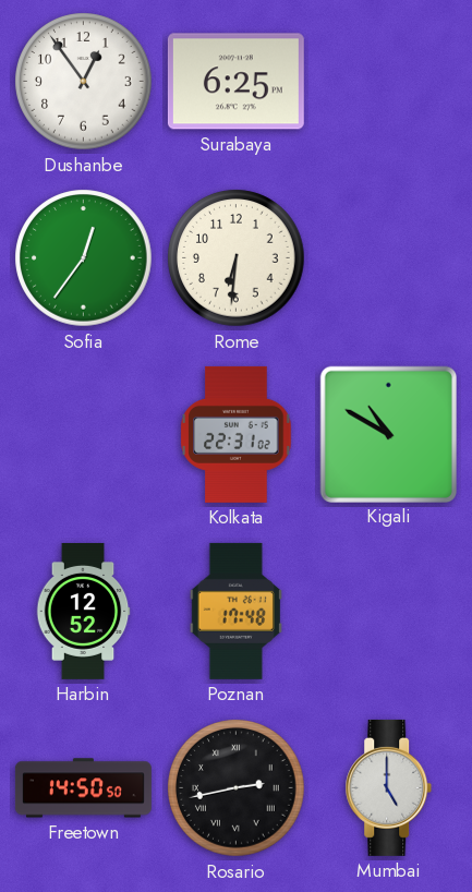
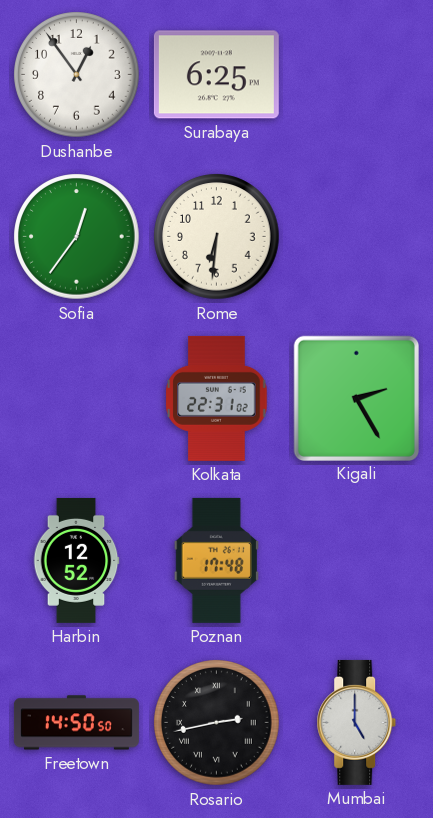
Kigali: 10:50 -> 2:25
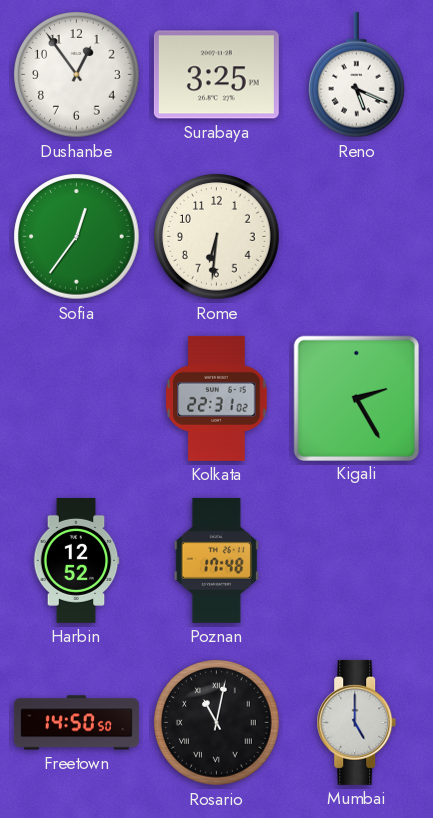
Surabaya: 6:25 -> 3:25
Reno: none -> 5:19
Rosario: 2:43 -> 11:02
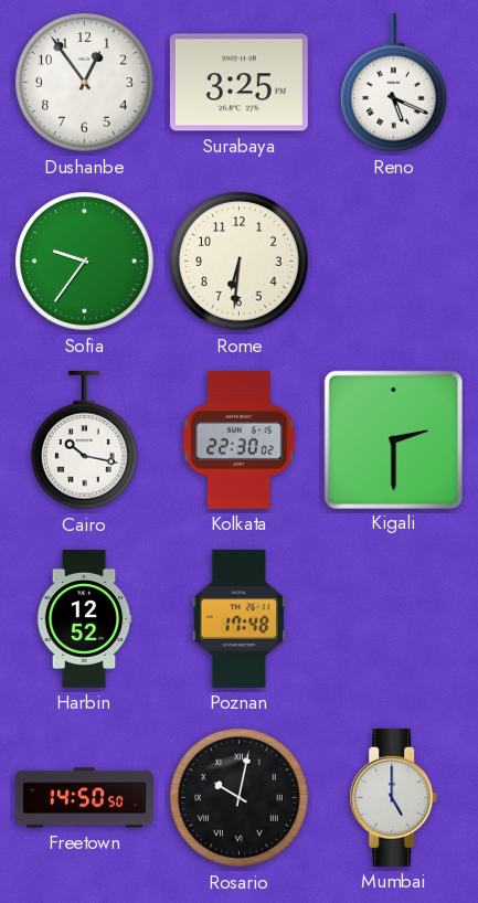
Sofia: 12:36 -> 9:36
Cairo: none -> 10:17
Kolkata: 22:31 -> 22:30
Kigali: 2:25 -> 2:30
Rosario: 11:02 -> 10:02
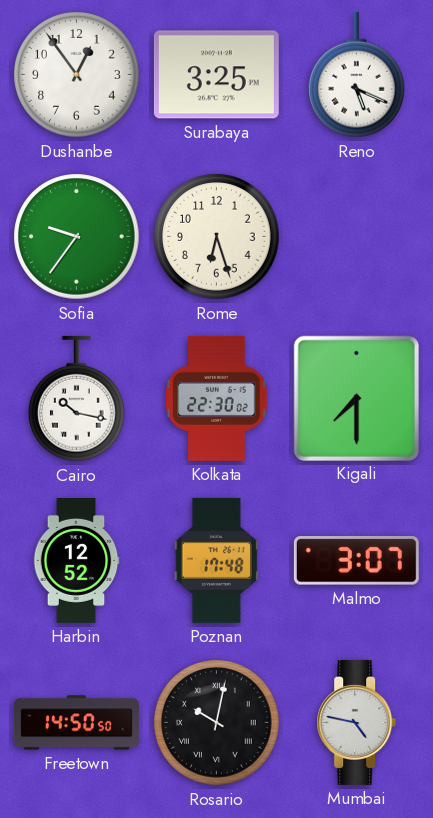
Rome: 6:31 -> 6:27
Kigali: 2:30 -> 7:30
Malmo: none -> 3:07
Mumbai: 5:00 -> 4:47
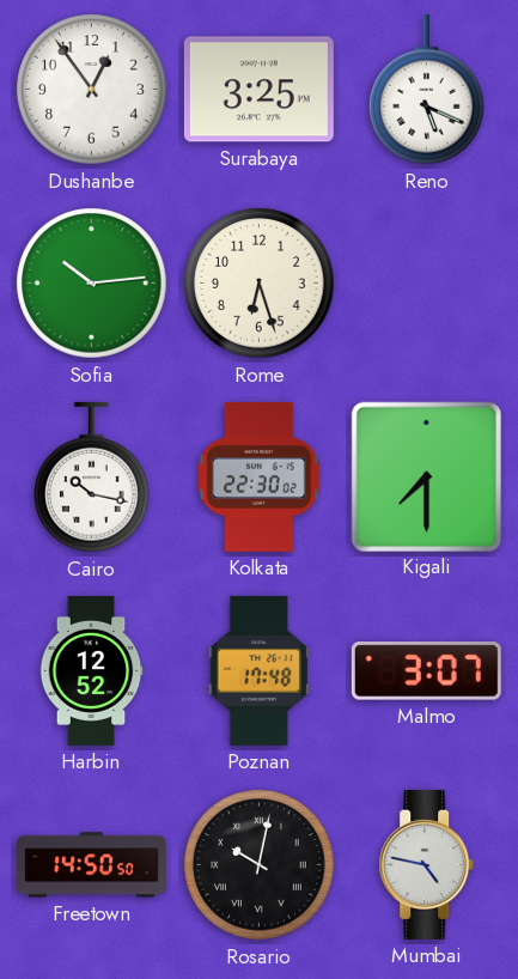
Sofia: 9:36 -> 10:14
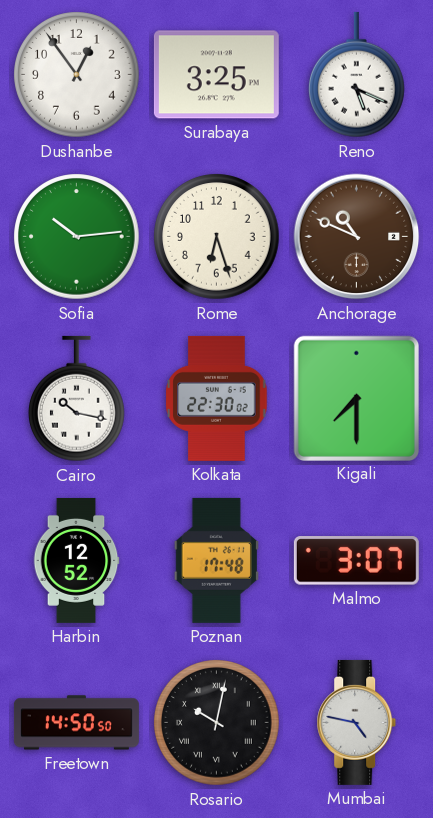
Anchorage: none -> 10:49
